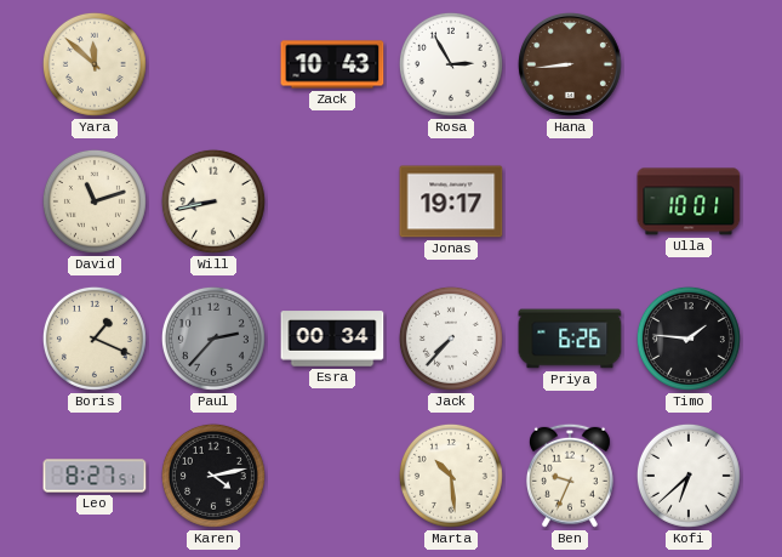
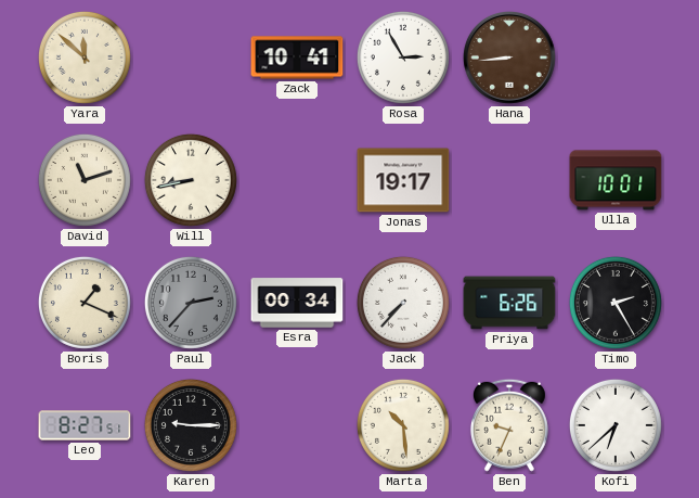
Zack: 10:43 -> 10:41
Timo: 1:46 -> 2:25
Karen: 4:13 -> 9:15
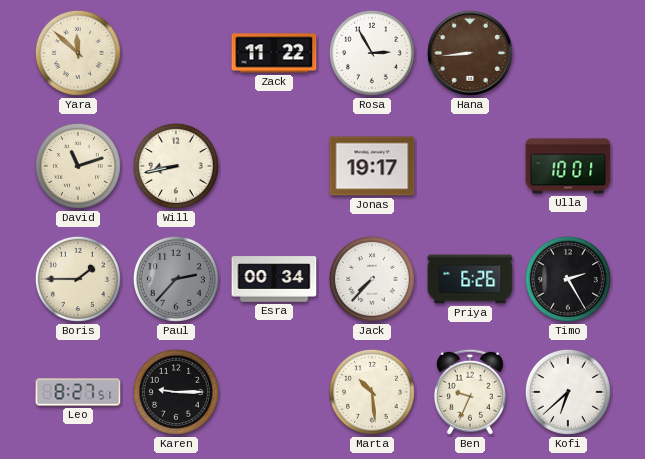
Zack: 10:41 -> 11:22
Boris: 1:19 -> 1:45
